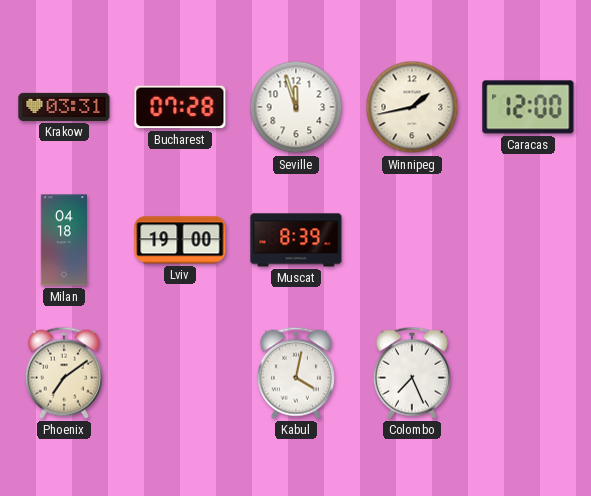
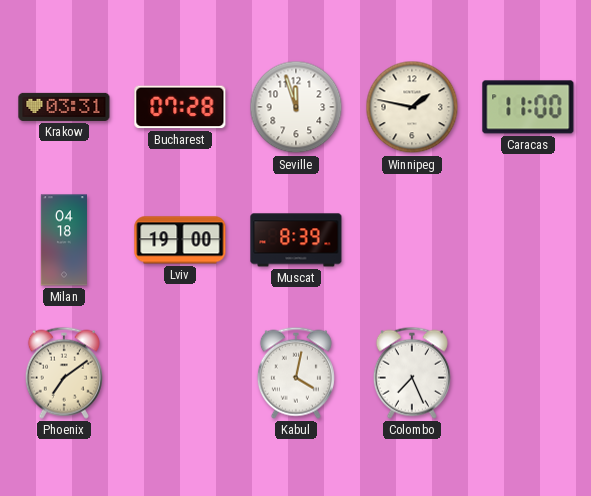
Winnipeg: 1:43 -> 1:47
Caracas: 12:00 -> 11:00
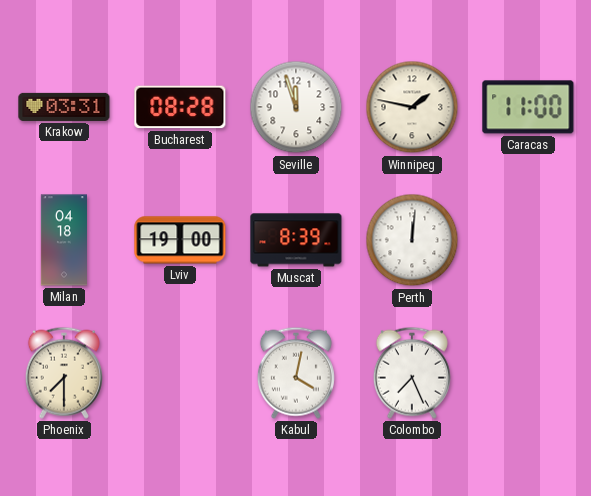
Bucharest: 07:28 -> 08:28
Perth: none -> 12:01
Phoenix: 7:09 -> 7:30
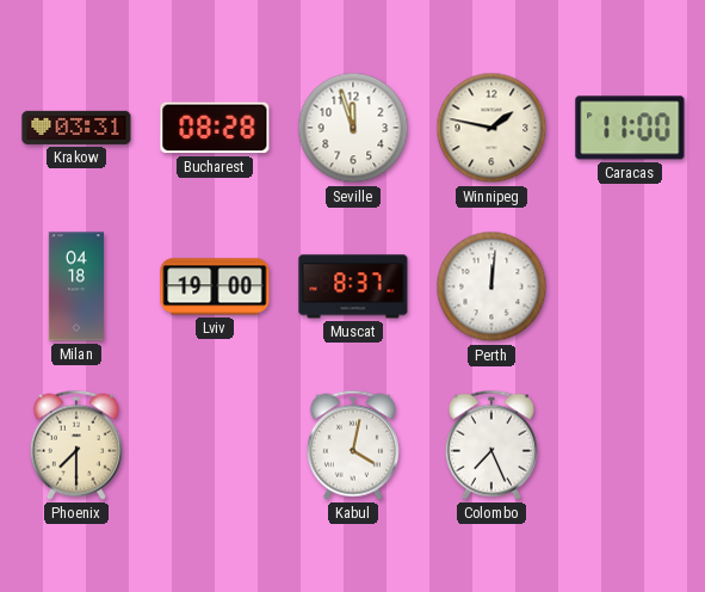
Muscat: 8:39 -> 8:37
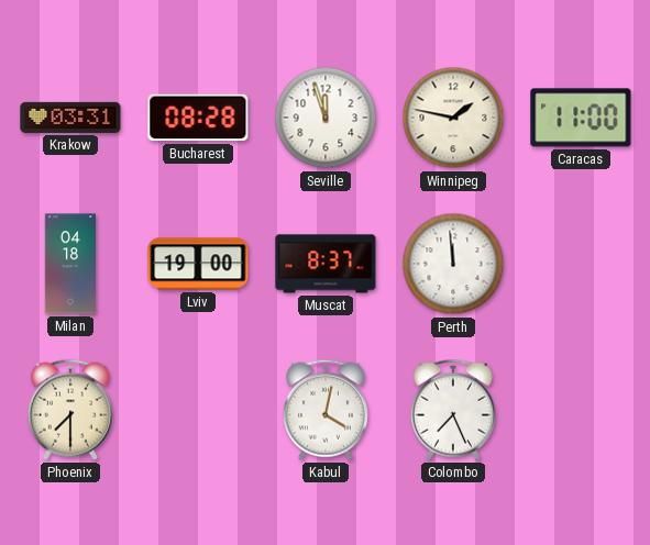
Perth: 12:01 -> 11:59
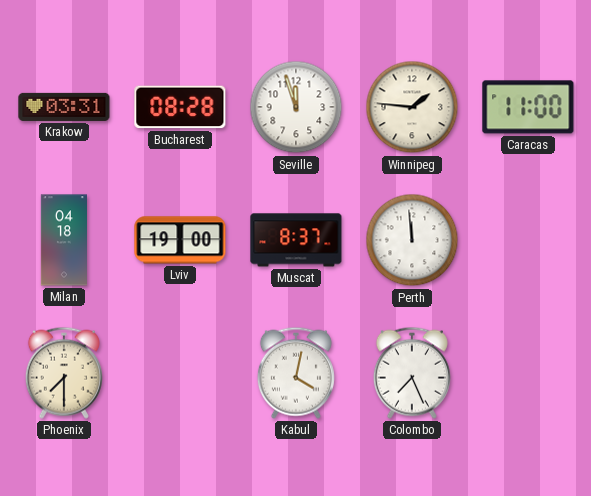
Winnipeg: 1:47 -> 1:46
